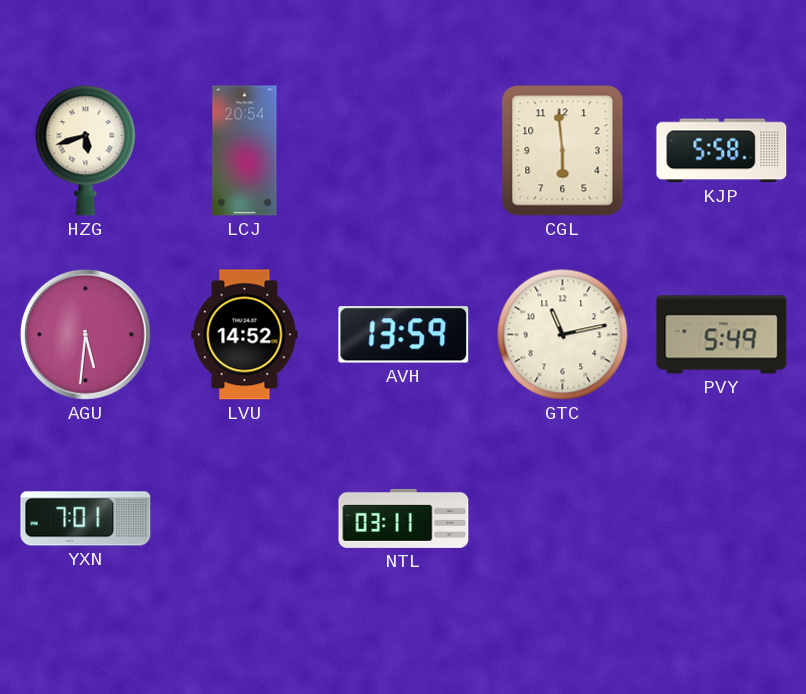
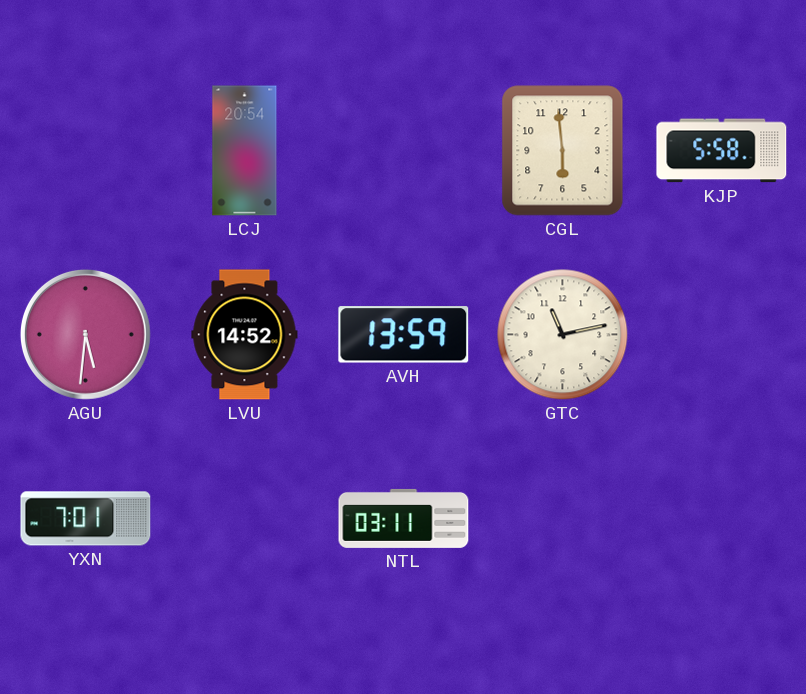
HZG: 5:42 -> none
PVY: 5:49 -> none
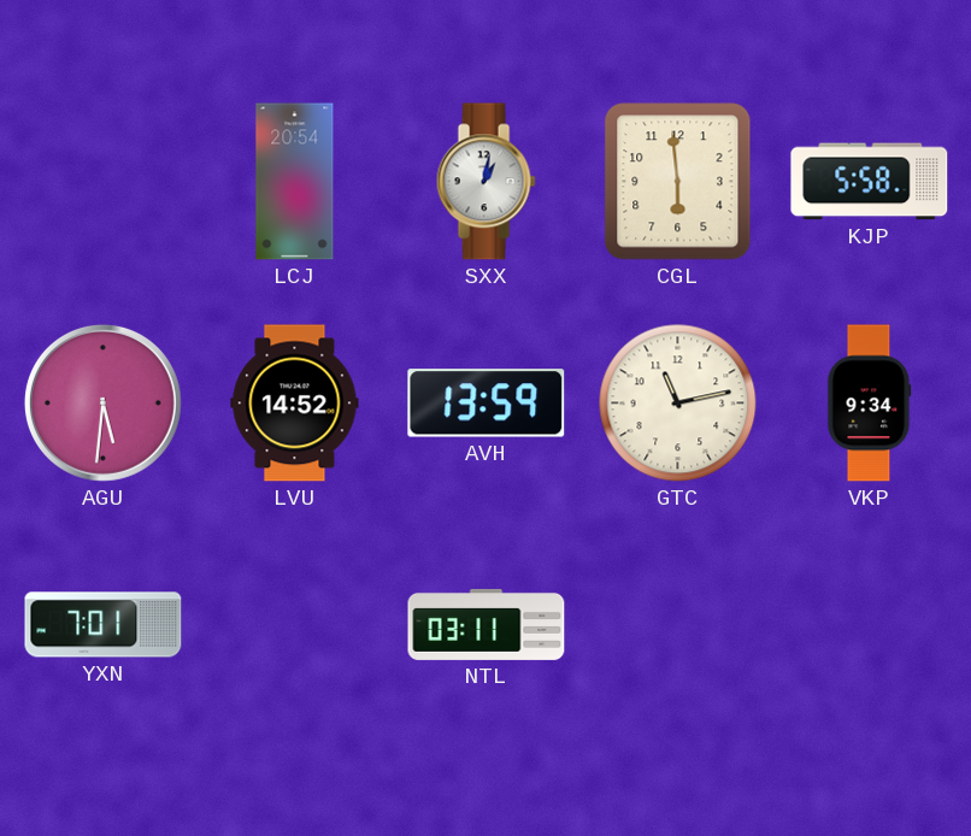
SXX: none -> 1:02
VKP: none -> 9:34
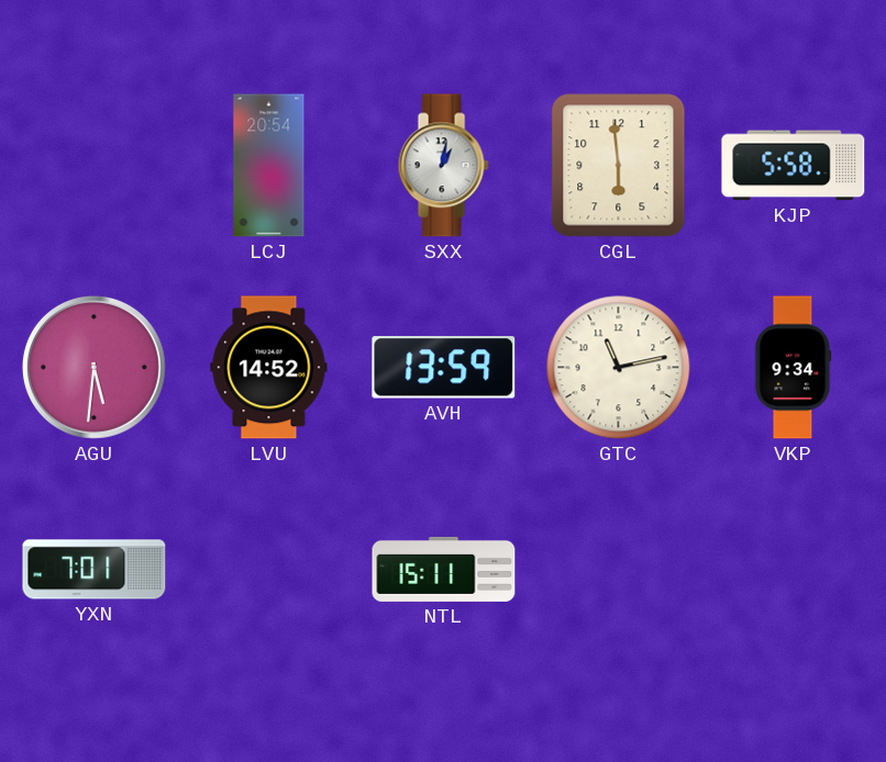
NTL: 03:11 -> 15:11
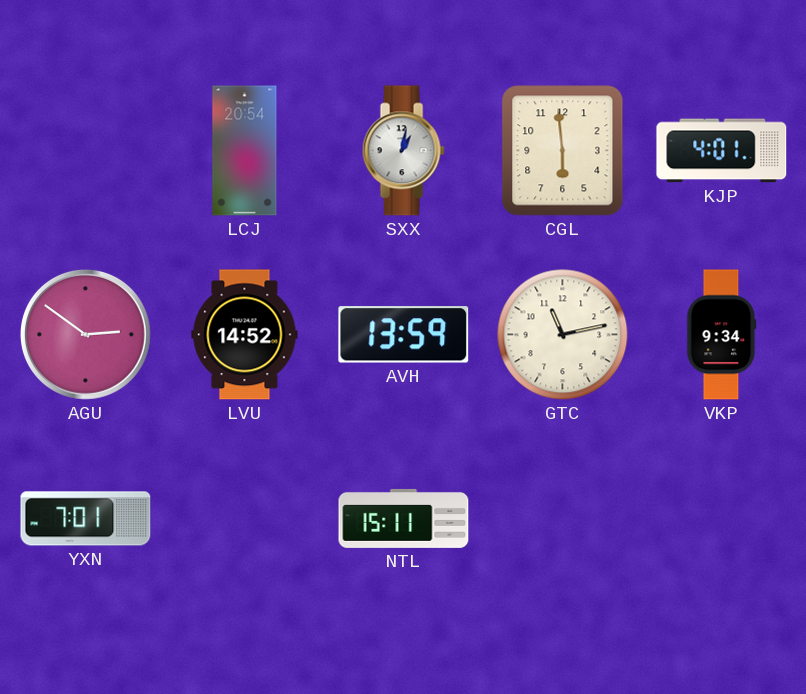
KJP: 5:58 -> 4:01
AGU: 5:31 -> 2:51
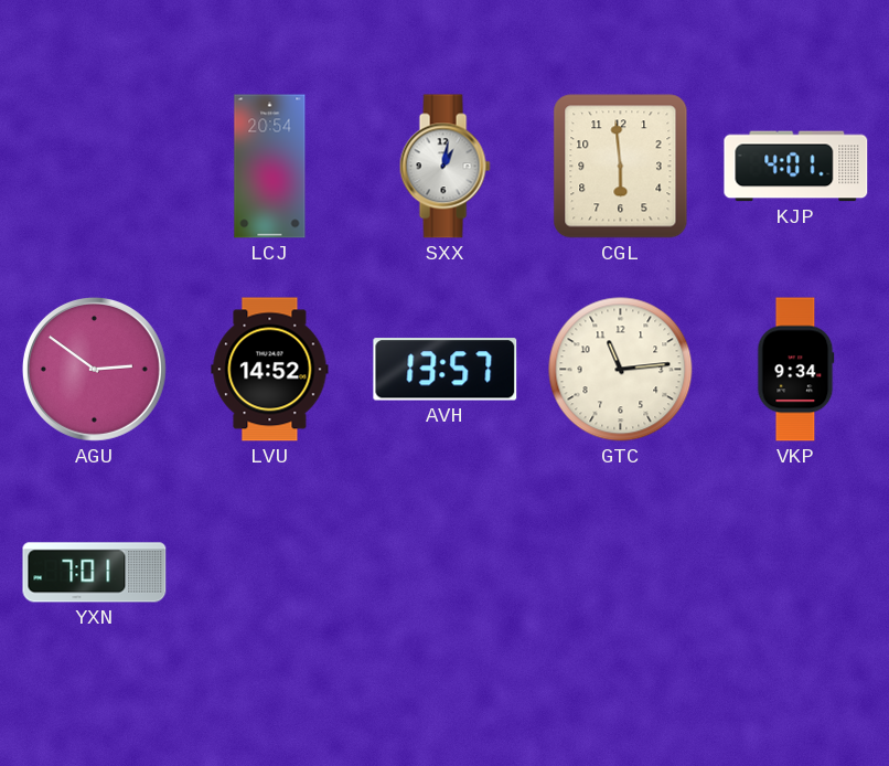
AVH: 13:59 -> 13:57
GTC: 11:13 -> 11:14
NTL: 15:11 -> none
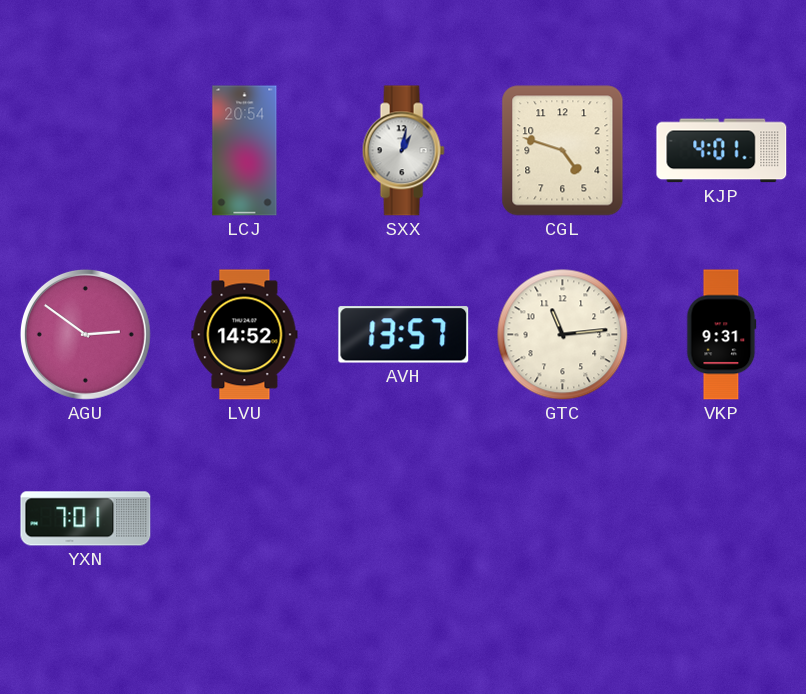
CGL: 5:59 -> 4:48
VKP: 9:34 -> 9:31
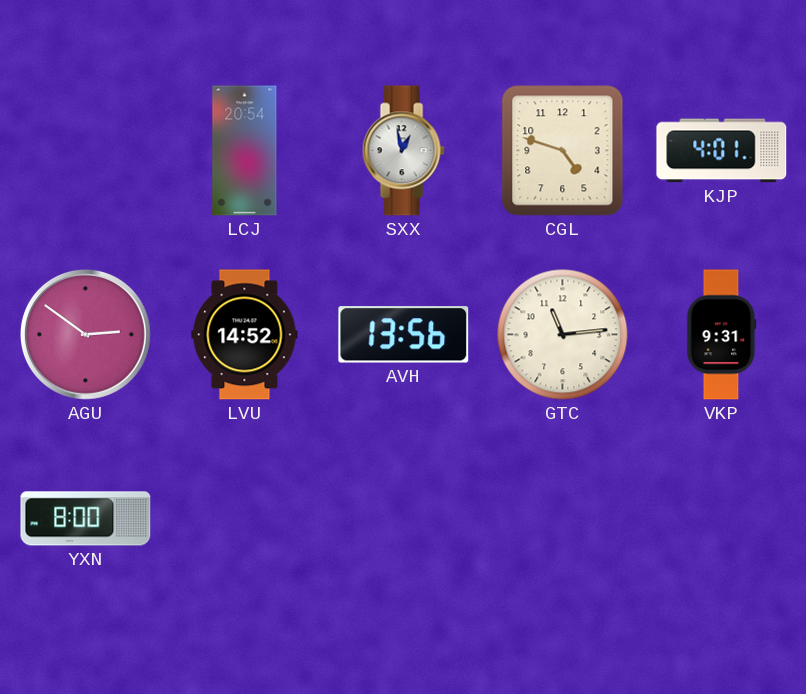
SXX: 1:02 -> 12:58
AVH: 13:57 -> 13:56
YXN: 7:01 -> 8:00
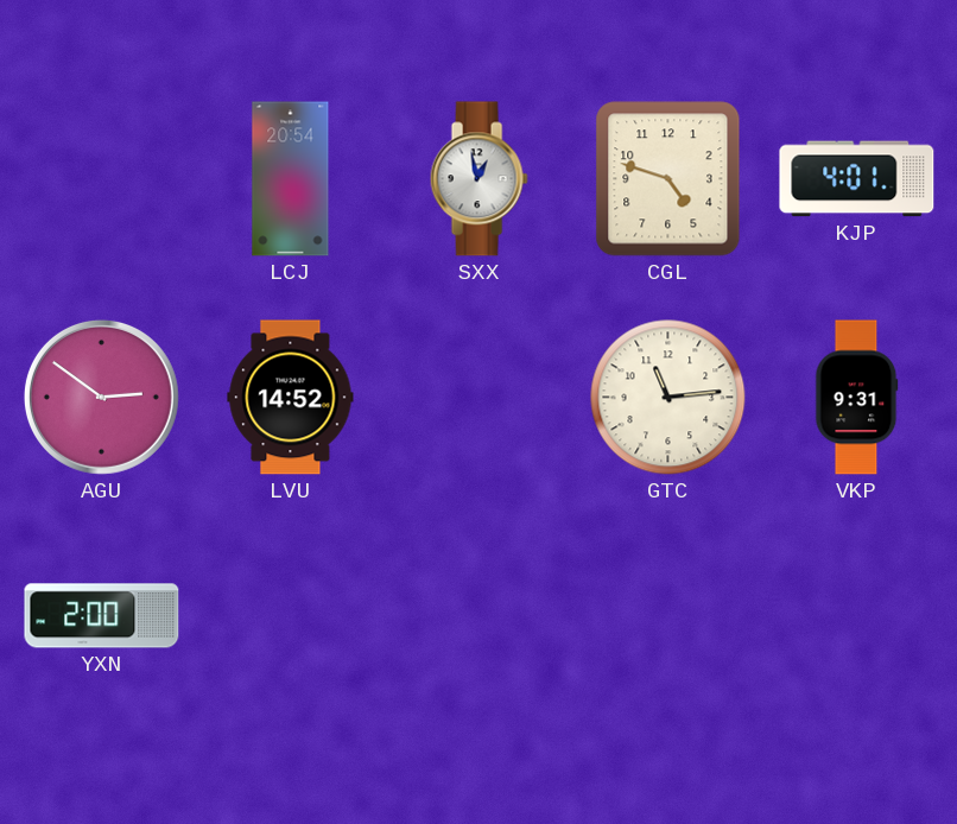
AVH: 13:56 -> none
YXN: 8:00 -> 2:00
